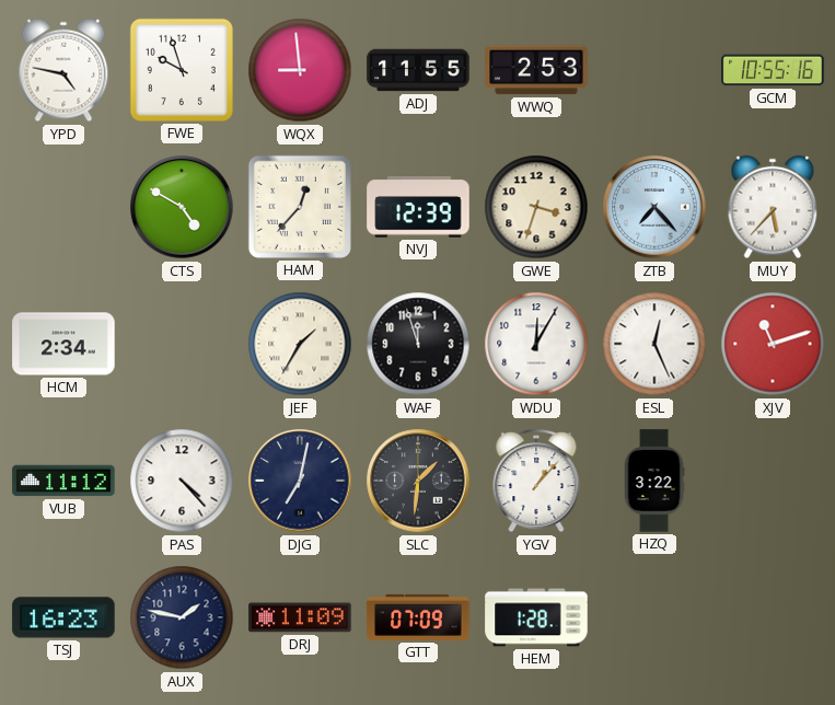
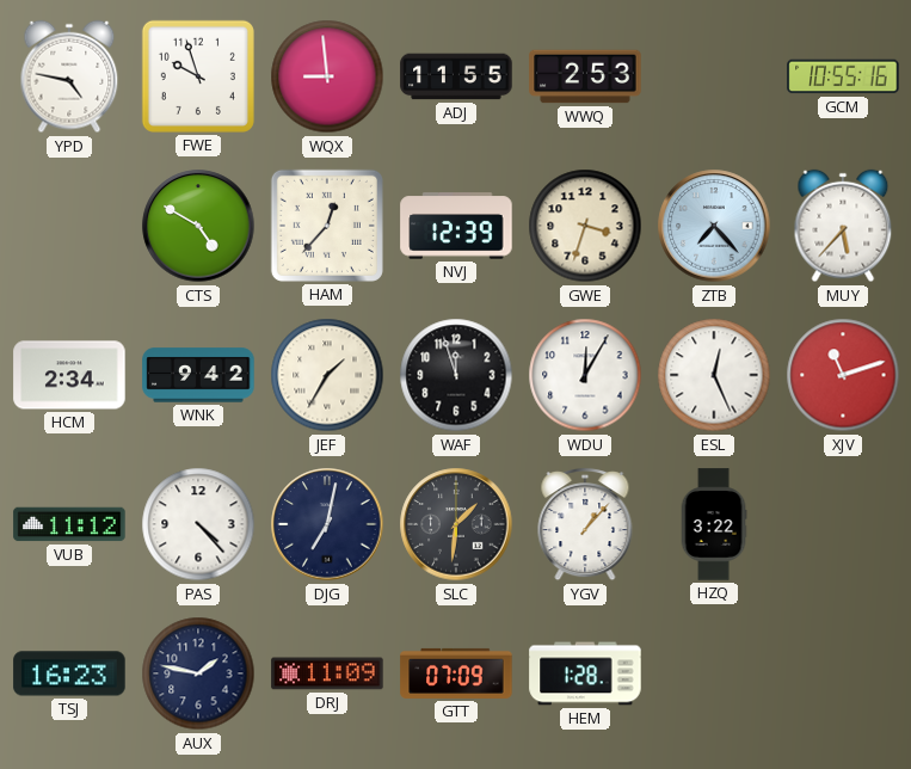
WNK: none -> 9:42
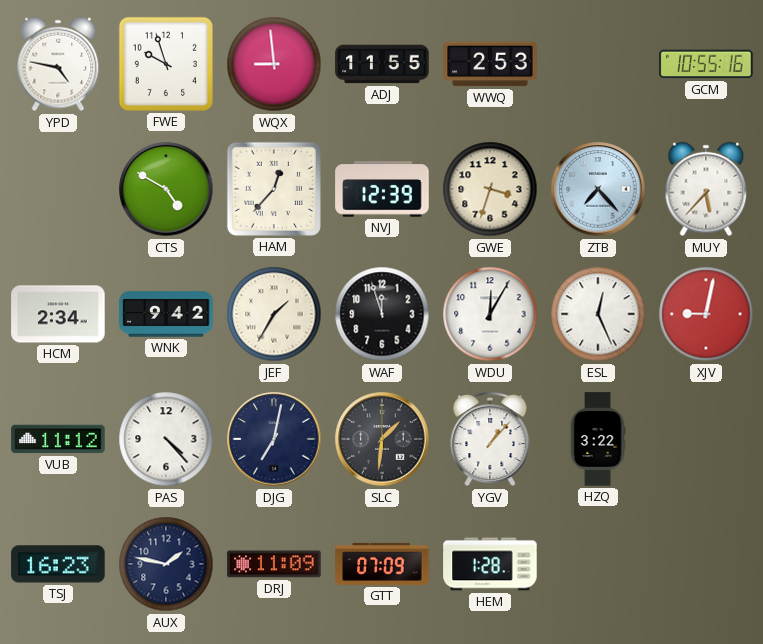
XJV: 11:12 -> 9:02
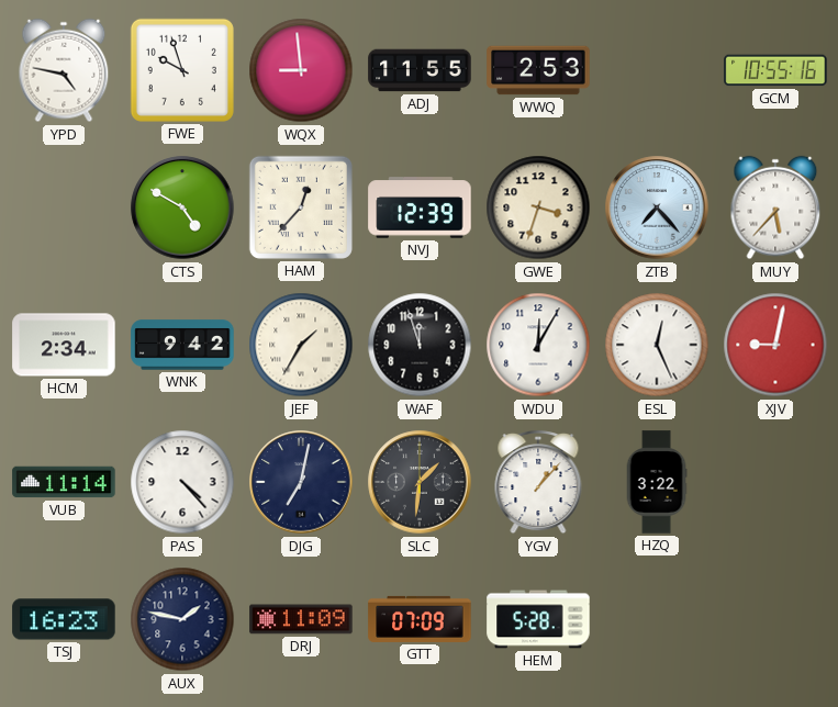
VUB: 11:12 -> 11:14
HEM: 1:28 -> 5:28
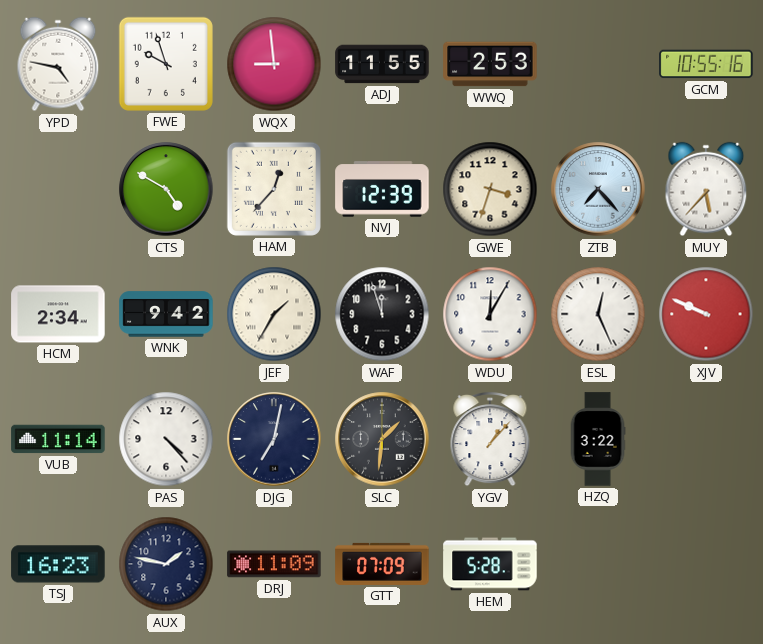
XJV: 9:02 -> 9:49
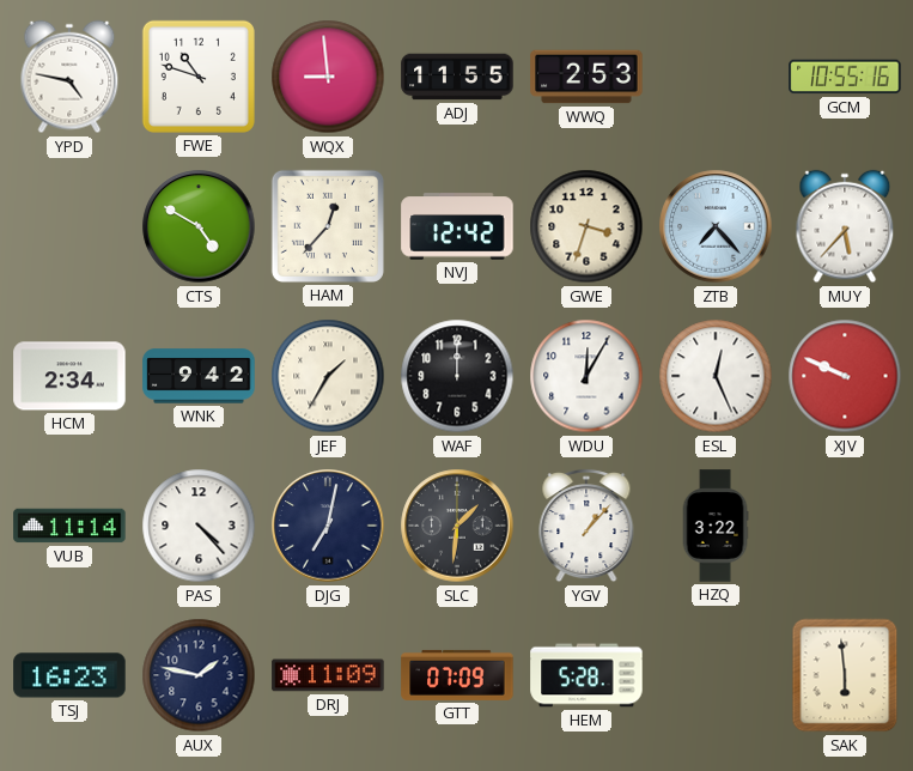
FWE: 9:57 -> 10:48
NVJ: 12:39 -> 12:42
WAF: 11:57 -> 12:00
SAK: none -> 5:59
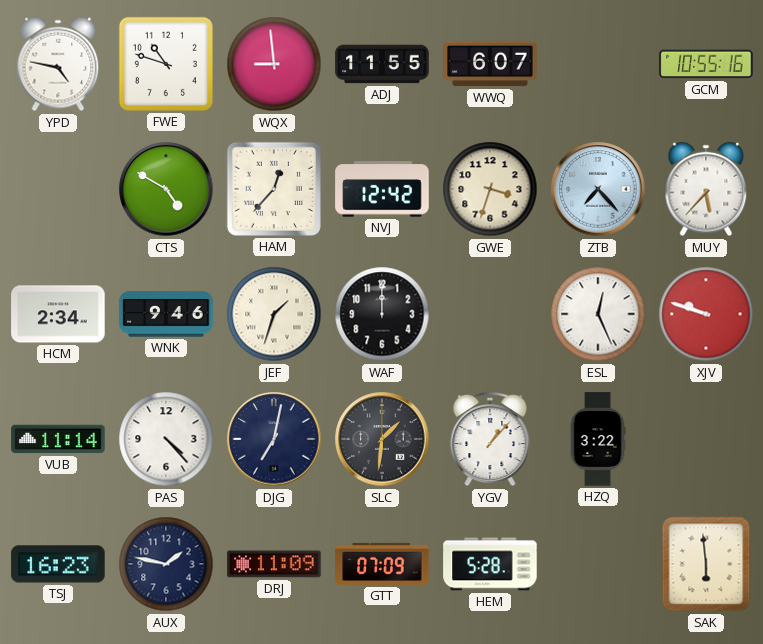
WWQ: 2:53 -> 6:07
WNK: 9:42 -> 9:46
JEF: 1:35 -> 1:33
WDU: 12:05 -> none
XJV: 9:49 -> 9:48
